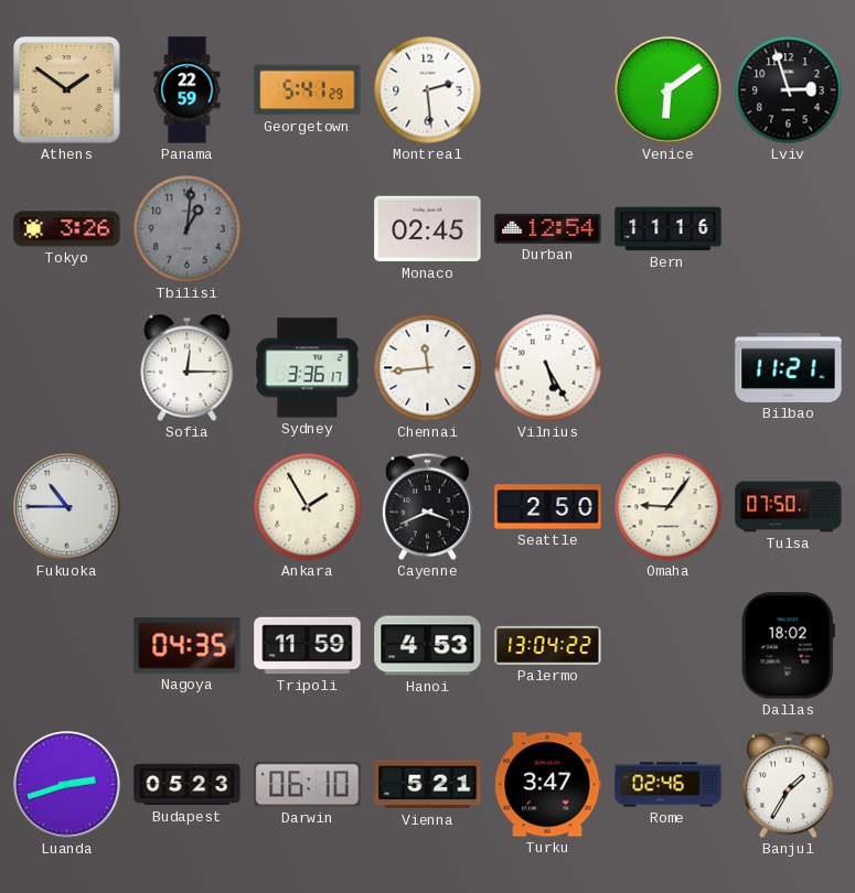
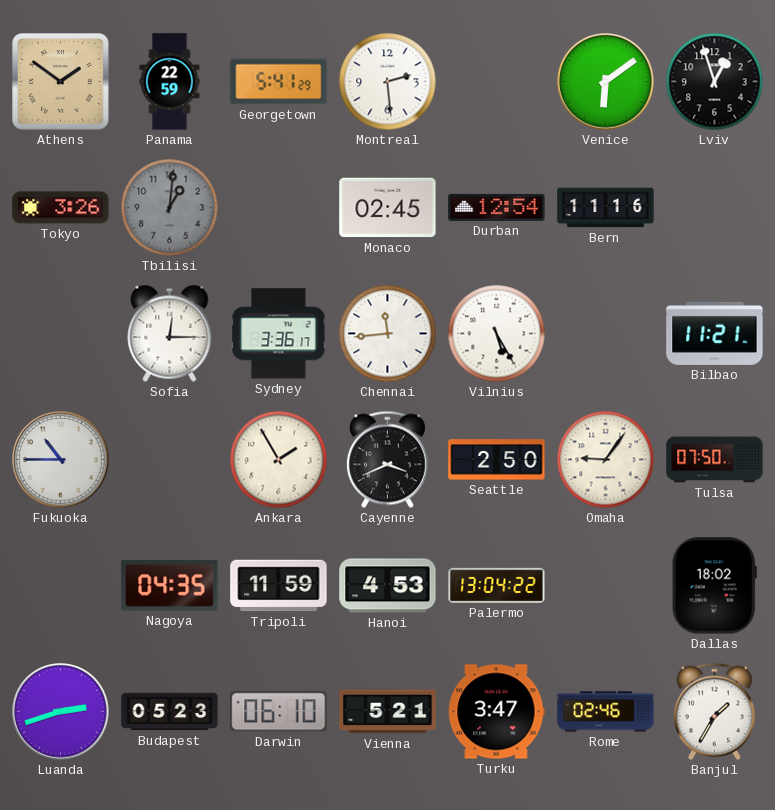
Lviv: 2:57 -> 12:57
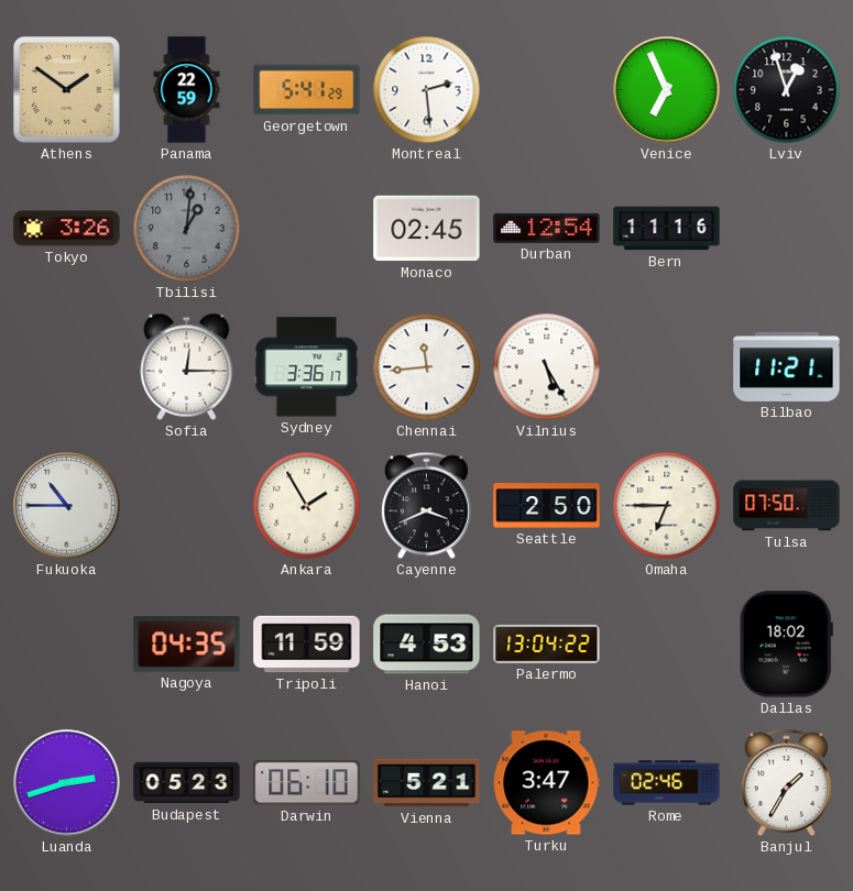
Venice: 6:09 -> 6:56
Omaha: 9:06 -> 6:45
